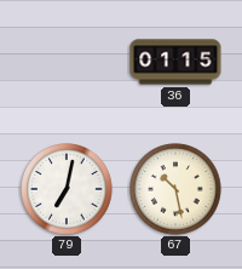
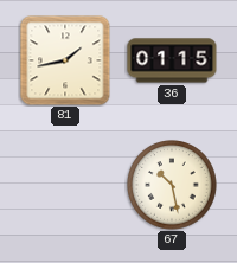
81: none -> 1:43
79: 7:02 -> none
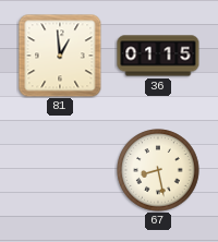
81: 1:43 -> 12:59
67: 10:28 -> 8:28
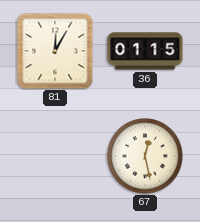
81: 12:59 -> 12:05
67: 8:28 -> 12:28
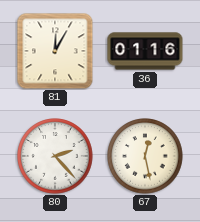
36: 01:15 -> 01:16
80: none -> 2:23
